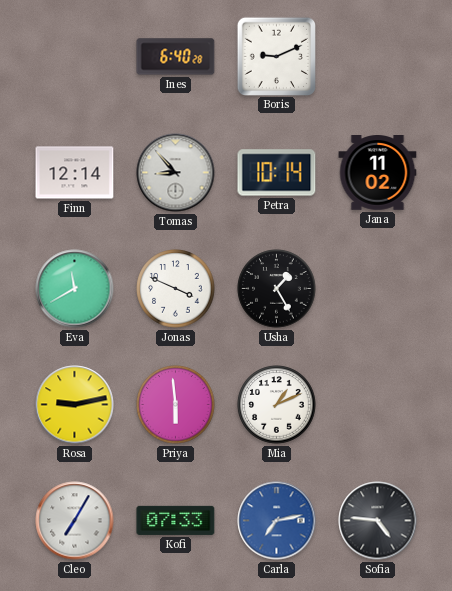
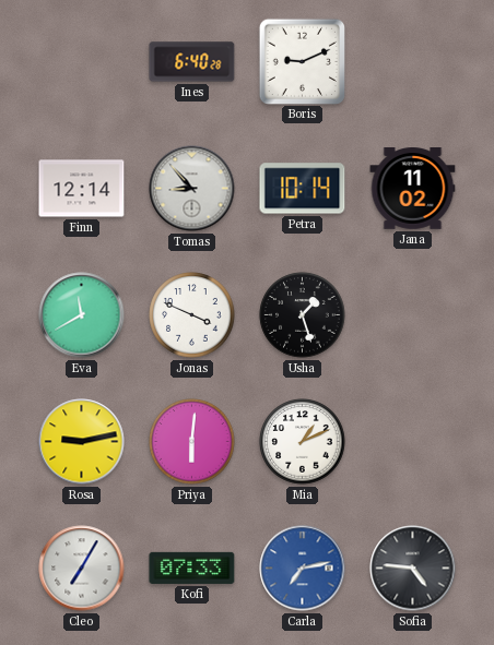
Usha: 1:25 -> 1:27
Priya: 5:59 -> 6:01
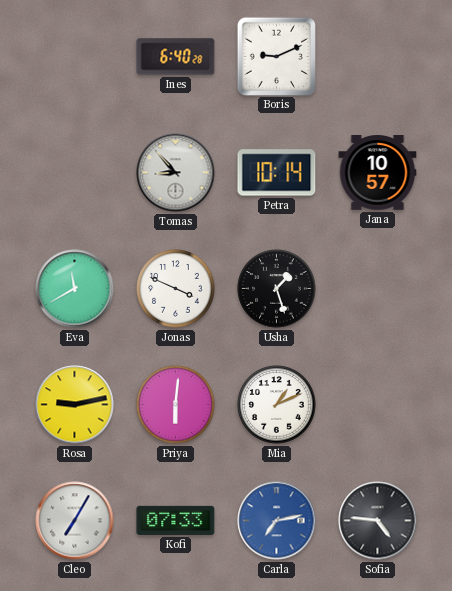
Finn: 12:14 -> none
Jana: 11:02 -> 10:57
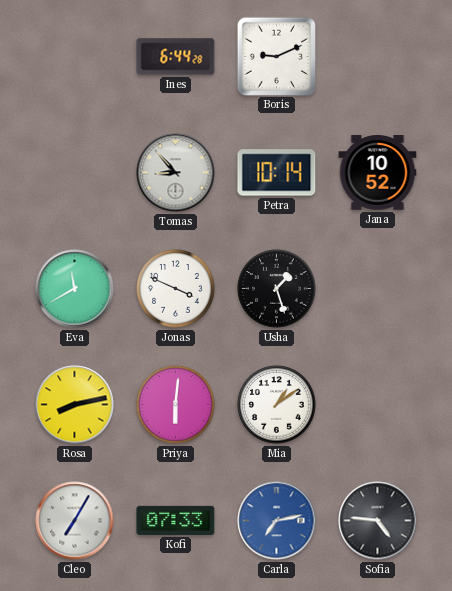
Ines: 6:40 -> 6:44
Jana: 10:57 -> 10:52
Rosa: 9:13 -> 8:13
Mia: 1:11 -> 1:09
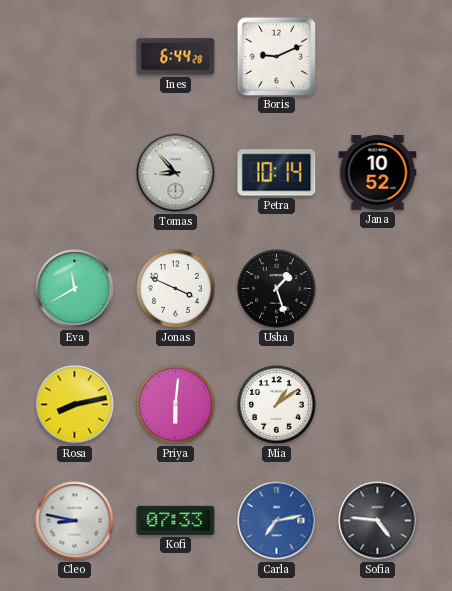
Cleo: 7:05 -> 8:47
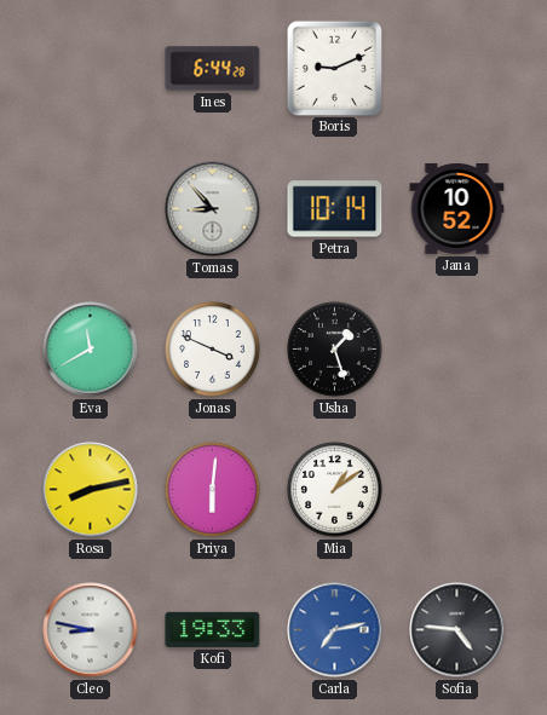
Kofi: 07:33 -> 19:33
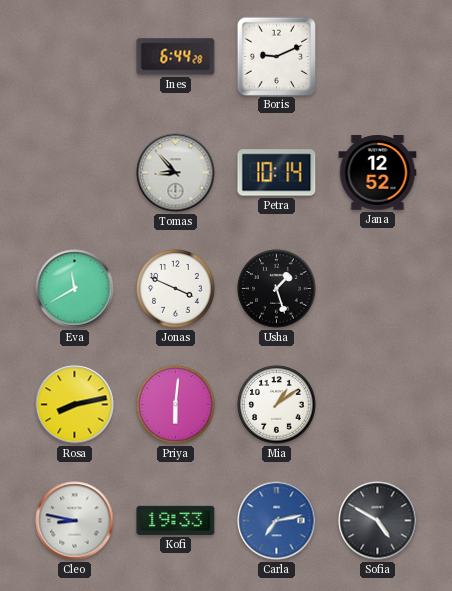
Jana: 10:52 -> 12:52
Sofia: 4:46 -> 4:50
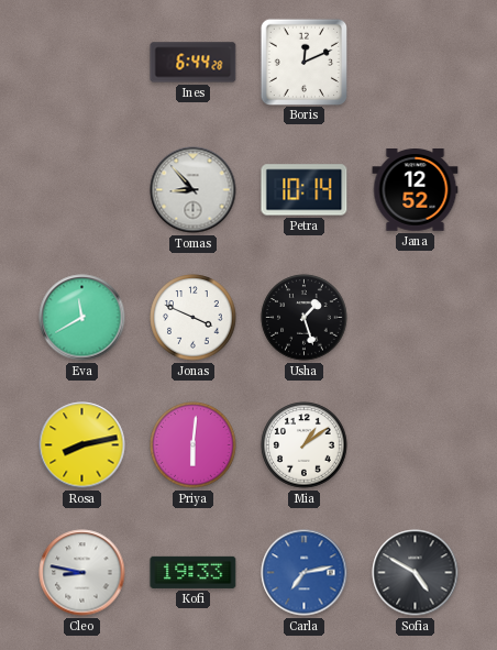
Boris: 9:11 -> 12:11
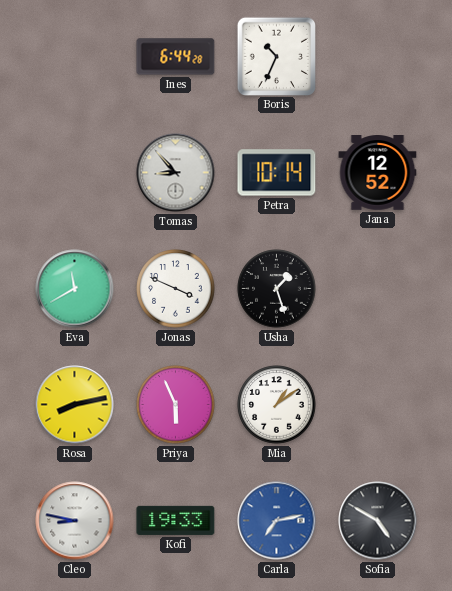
Boris: 12:11 -> 10:34
Priya: 6:01 -> 5:56
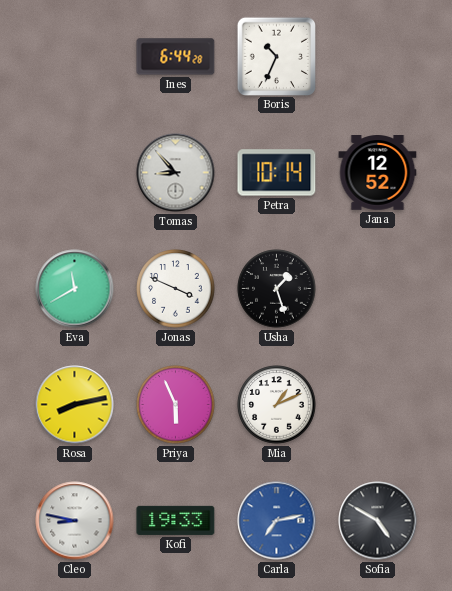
Mia: 1:09 -> 1:11
